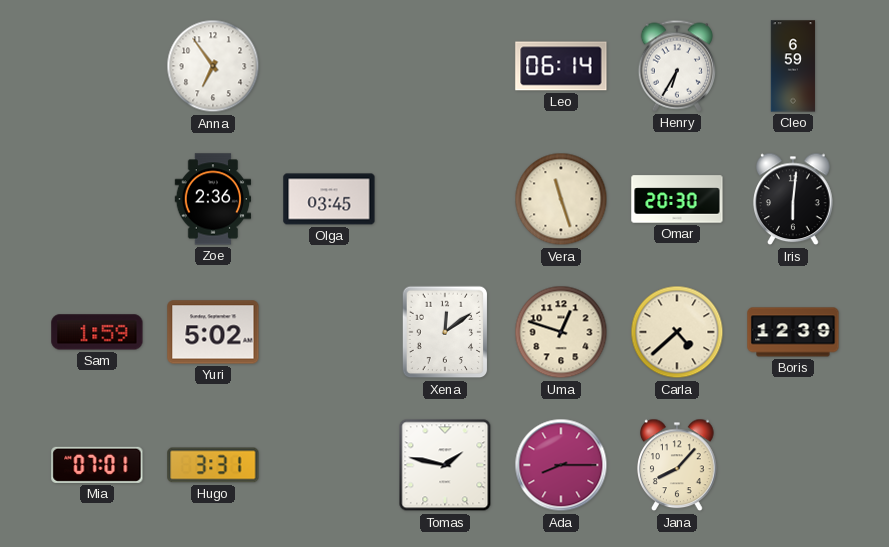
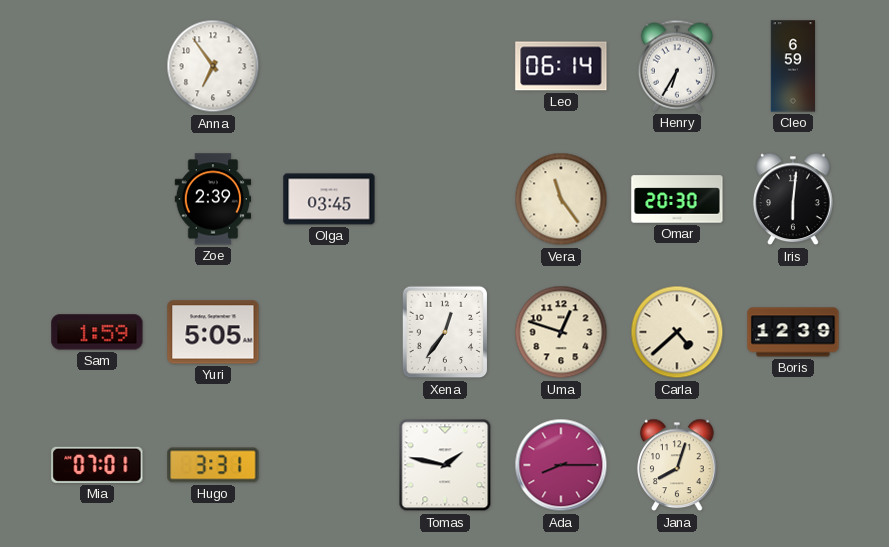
Zoe: 2:36 -> 2:39
Vera: 11:27 -> 11:24
Yuri: 5:02 -> 5:05
Xena: 12:09 -> 12:36
Jana: 8:07 -> 8:03
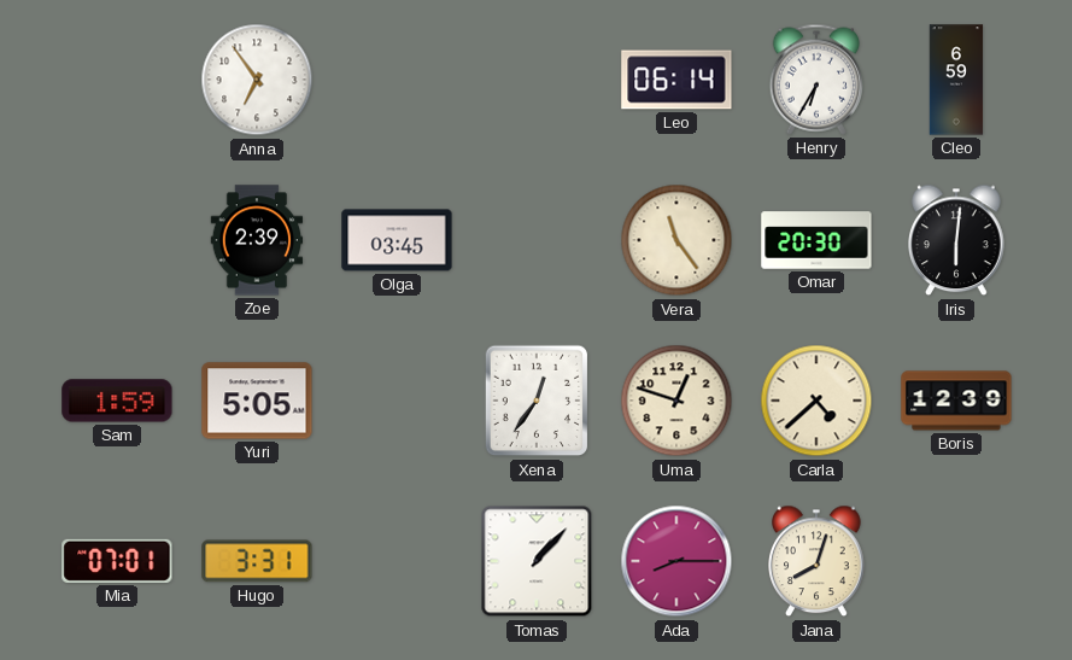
Tomas: 1:47 -> 1:07
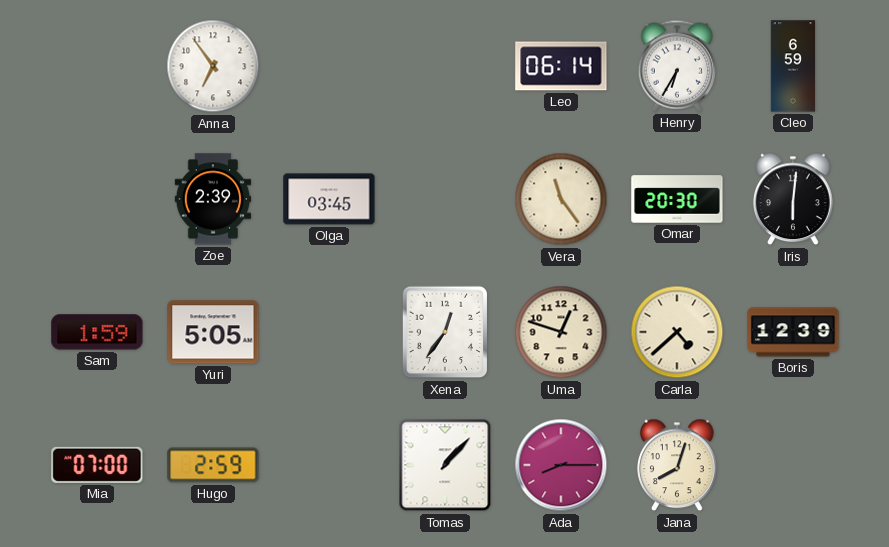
Mia: 07:01 -> 07:00
Hugo: 3:31 -> 2:59
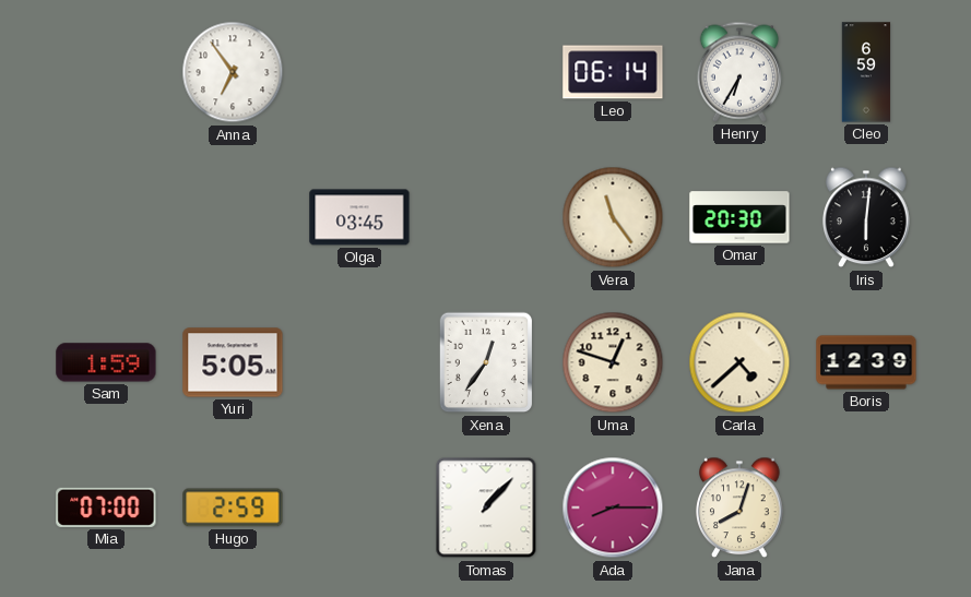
Zoe: 2:39 -> none
